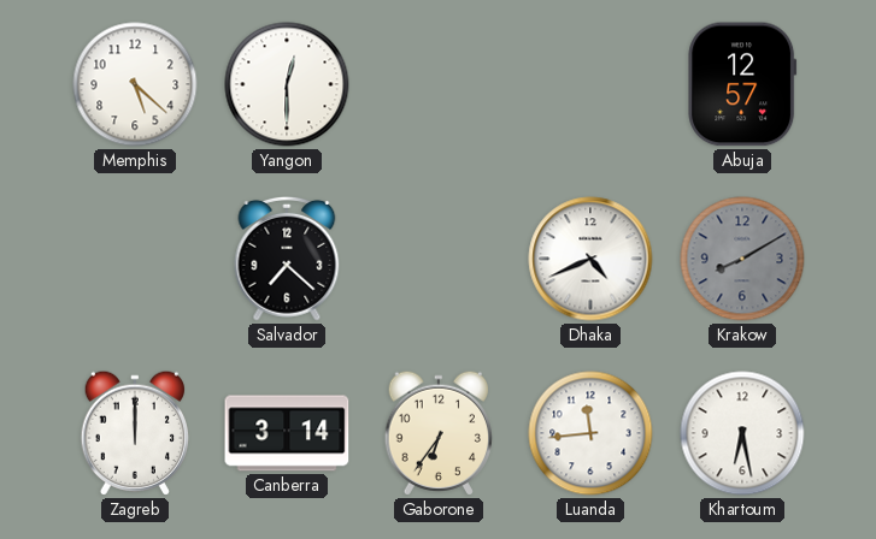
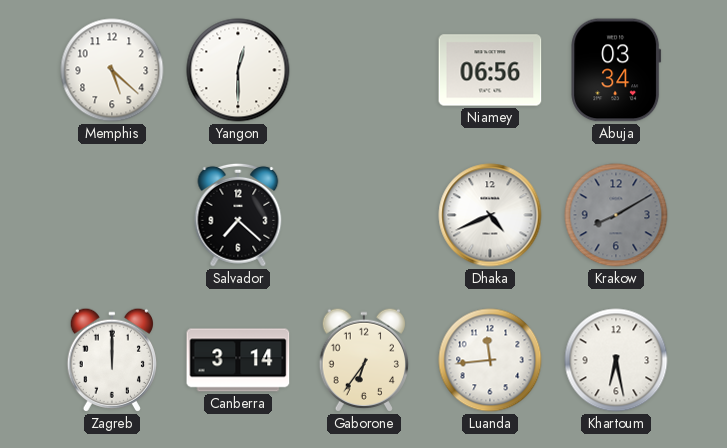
Niamey: none -> 06:56
Abuja: 12:57 -> 03:34
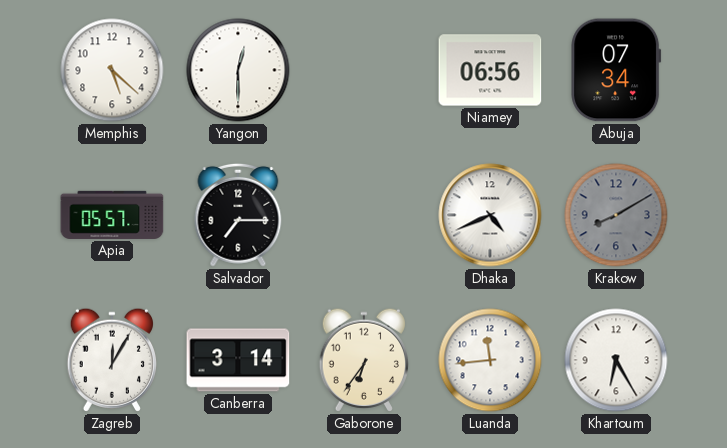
Abuja: 03:34 -> 07:34
Apia: none -> 05:57
Salvador: 7:22 -> 7:15
Zagreb: 12:00 -> 12:05
Khartoum: 6:28 -> 6:25
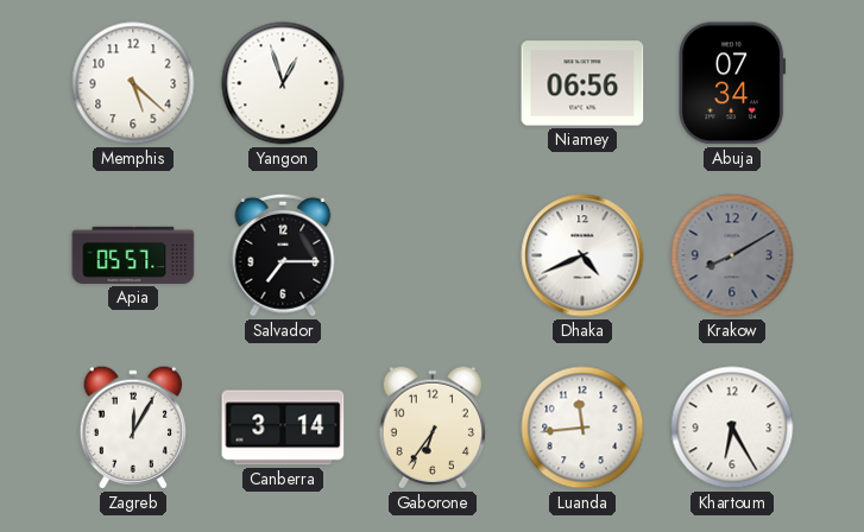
Yangon: 12:30 -> 12:57
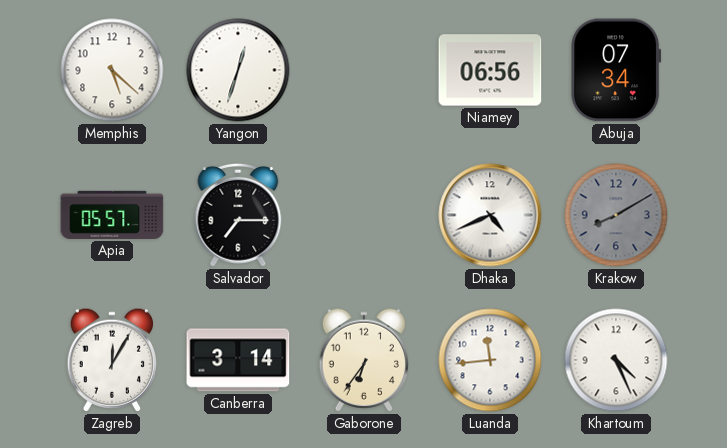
Yangon: 12:57 -> 12:33
Khartoum: 6:25 -> 4:26
